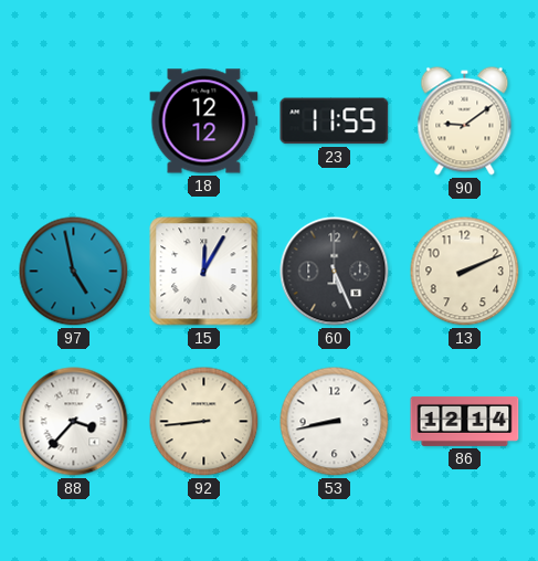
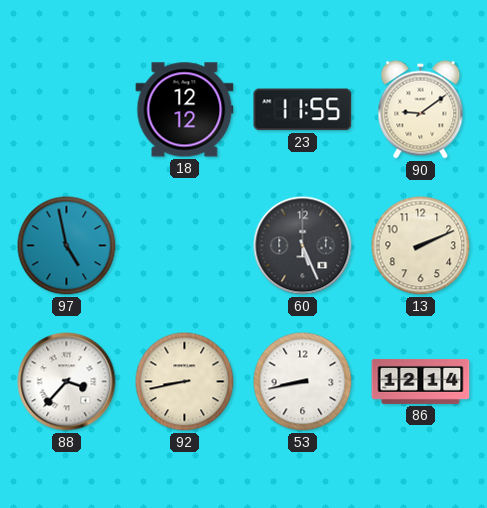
15: 12:05 -> none
92: 8:44 -> 8:43
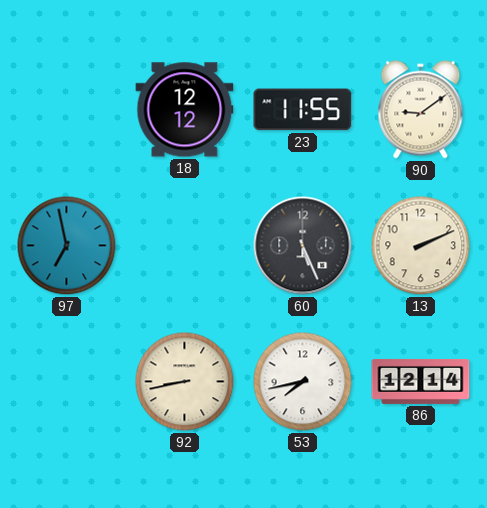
97: 4:58 -> 6:58
88: 3:37 -> none
53: 8:43 -> 7:43
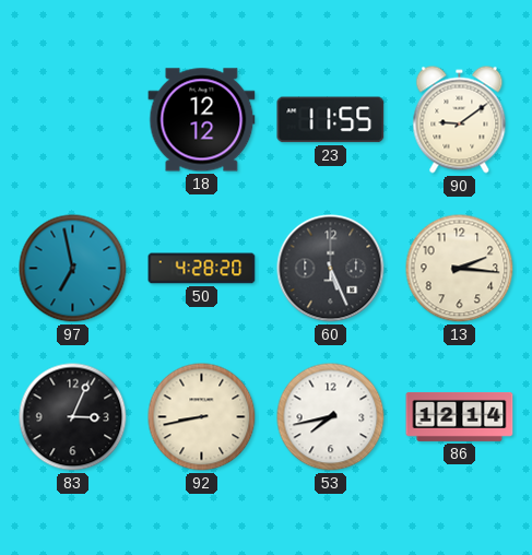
50: none -> 4:28
13: 2:11 -> 2:16
83: none -> 3:04
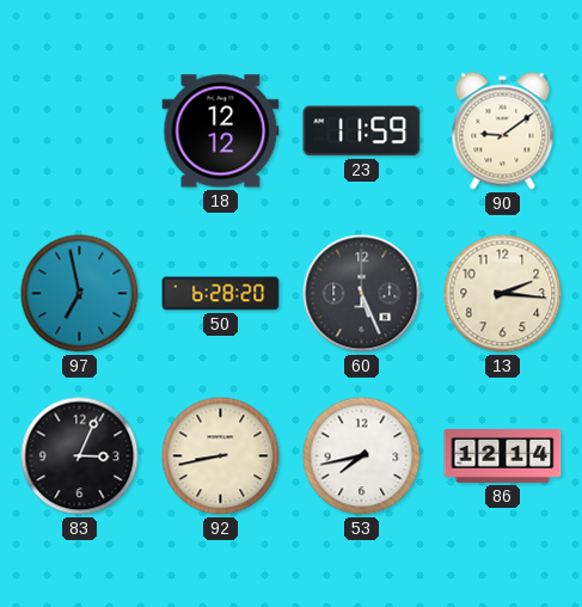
23: 11:55 -> 11:59
50: 4:28 -> 6:28
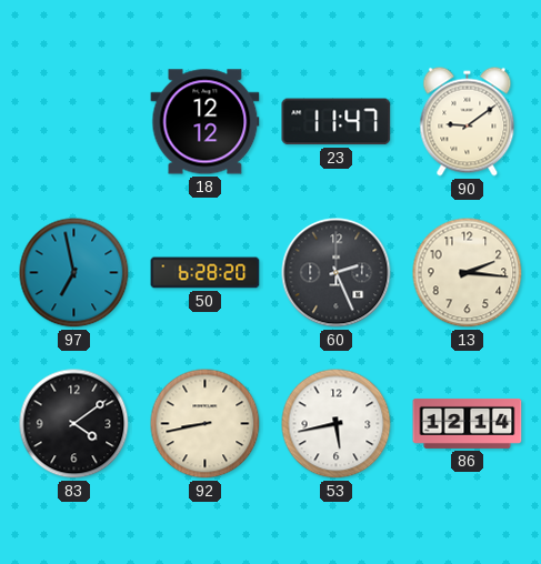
23: 11:59 -> 11:47
60: 5:26 -> 2:26
83: 3:04 -> 4:09
53: 7:43 -> 5:43
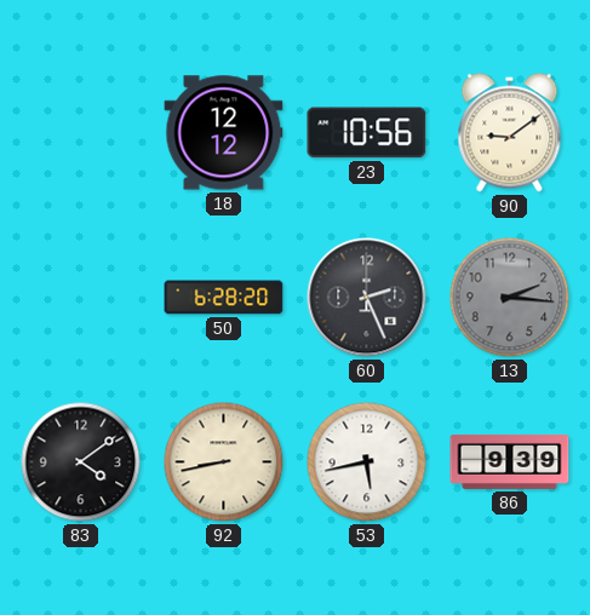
23: 11:47 -> 10:56
97: 6:58 -> none
13 dial: cream -> grey
86: 12:14 -> 9:39
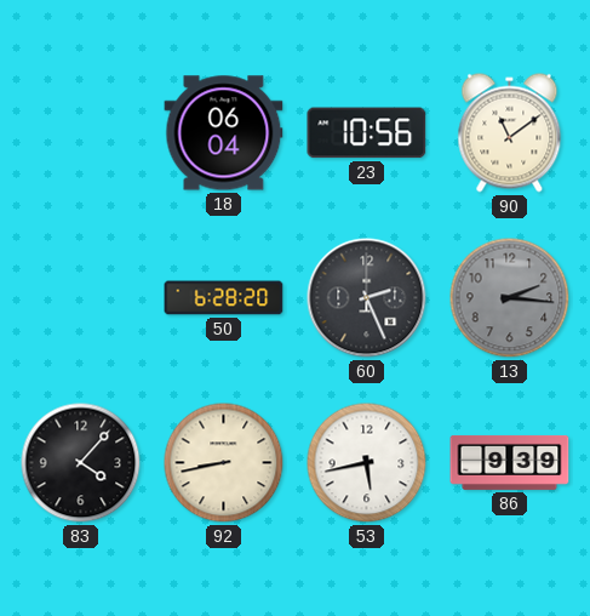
18: 12:12 -> 06:04
90: 9:09 -> 11:09
83: 4:09 -> 4:07
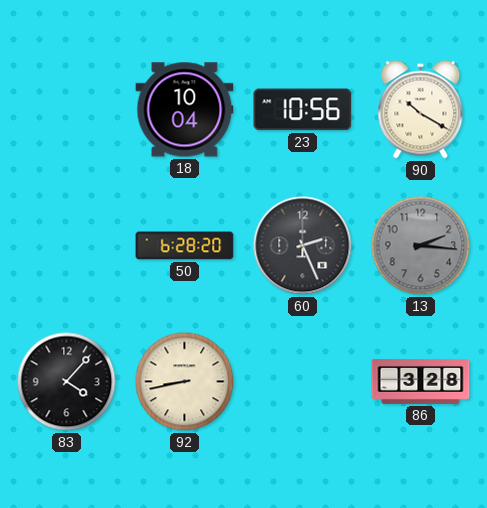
18: 06:04 -> 10:04
90: 11:09 -> 10:20
53: 5:43 -> none
86: 9:39 -> 3:28
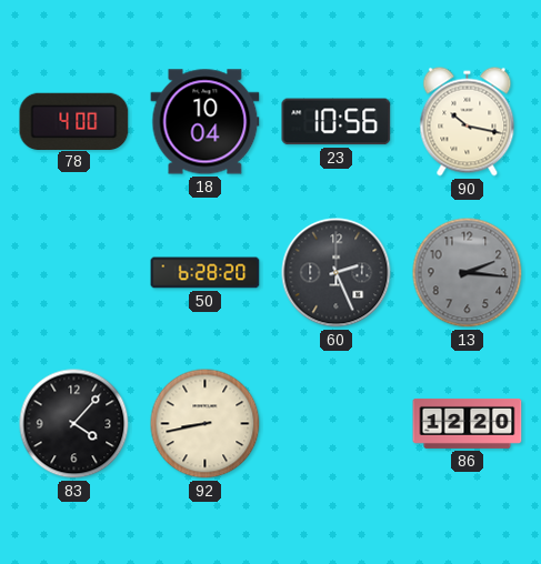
78: none -> 4:00
90: 10:20 -> 10:17
86: 3:28 -> 12:20
